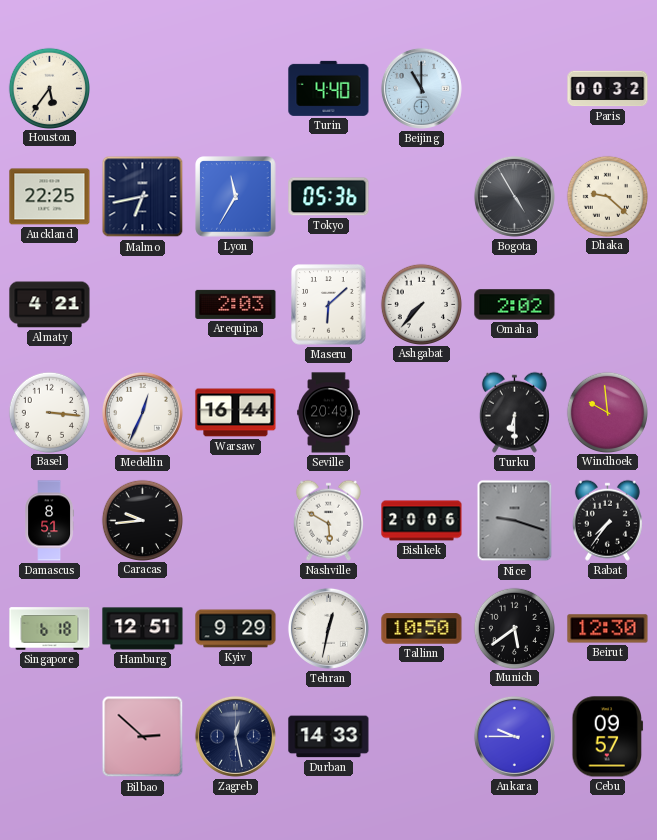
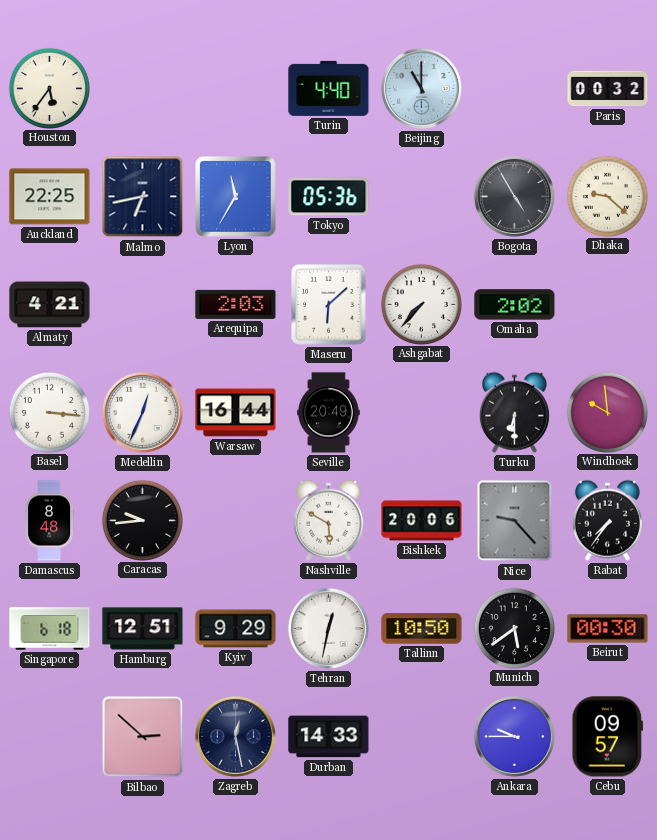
Damascus: 8:51 -> 8:48
Nice: 9:18 -> 9:23
Beirut: 12:30 -> 00:30
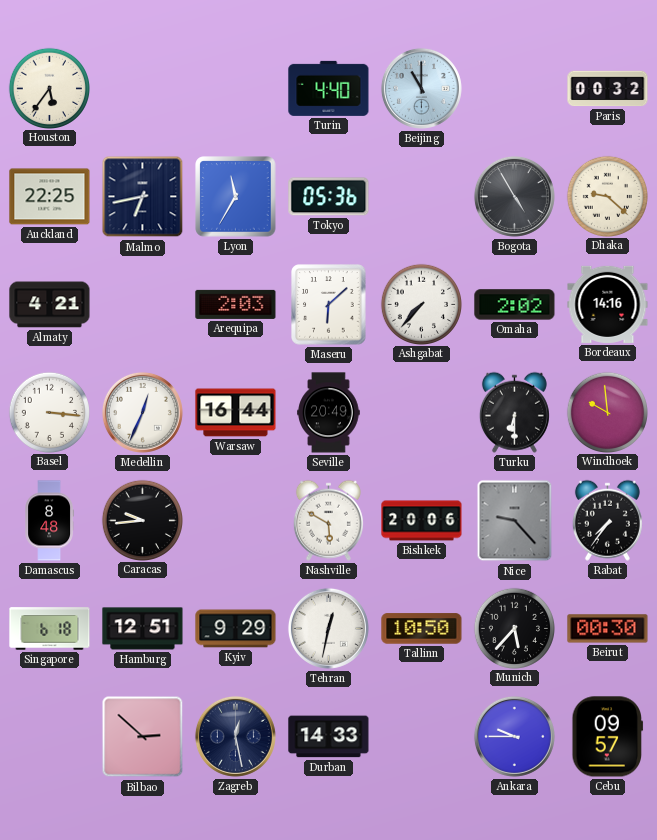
Bordeaux: none -> 14:16
Munich: 5:39 -> 5:37
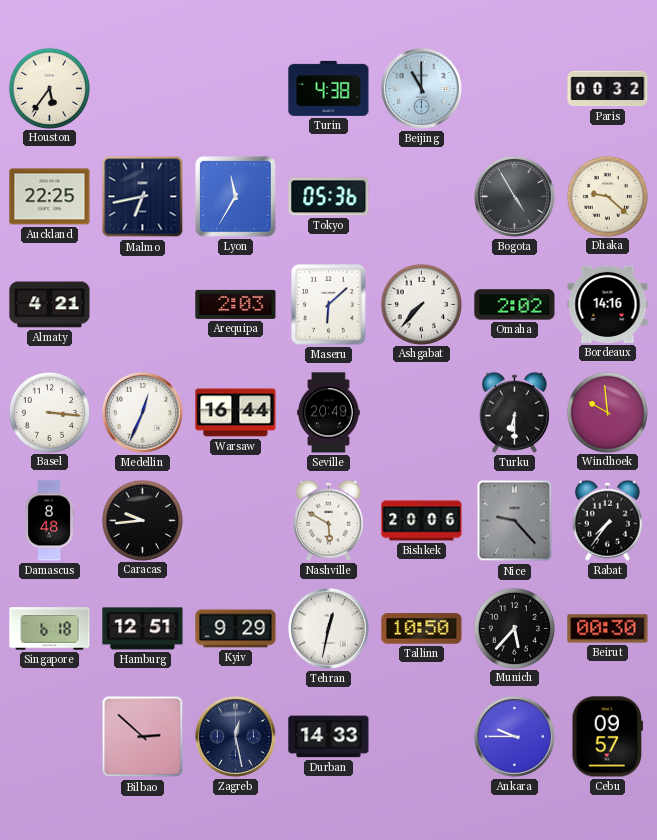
Turin: 4:40 -> 4:38
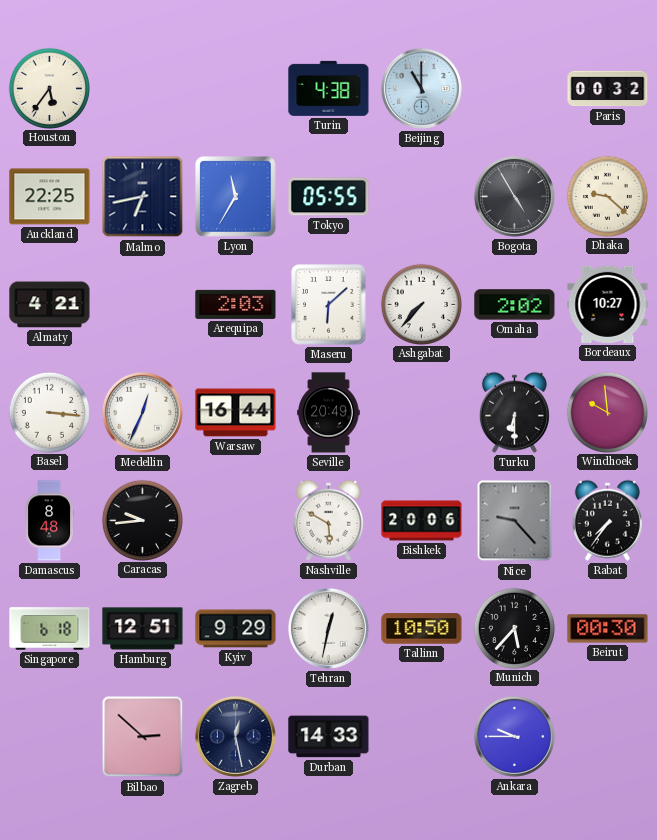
Tokyo: 05:36 -> 05:55
Bordeaux: 14:16 -> 10:27
Cebu: 09:57 -> none
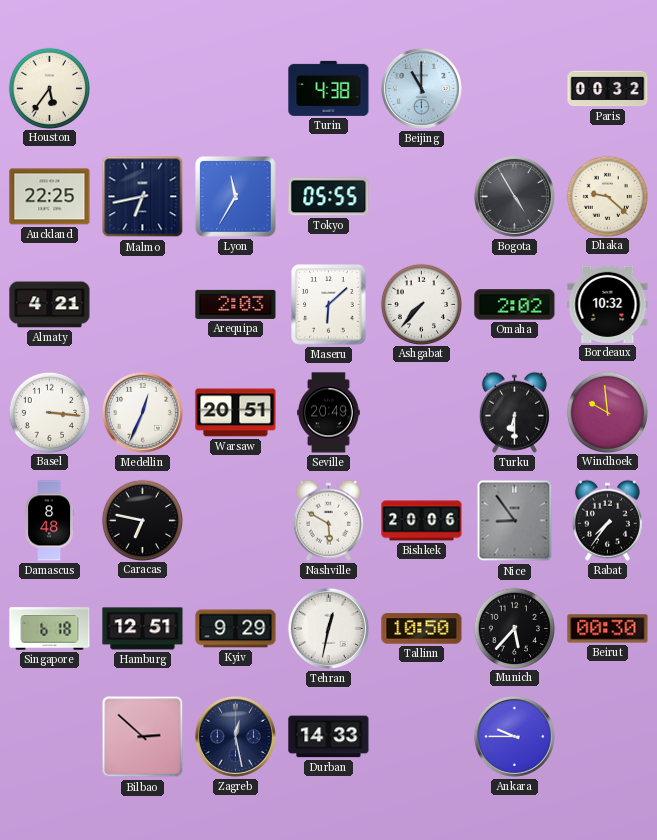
Bordeaux: 10:27 -> 10:32
Warsaw: 16:44 -> 20:51
Caracas: 9:44 -> 6:47
Nice: 9:23 -> 8:54
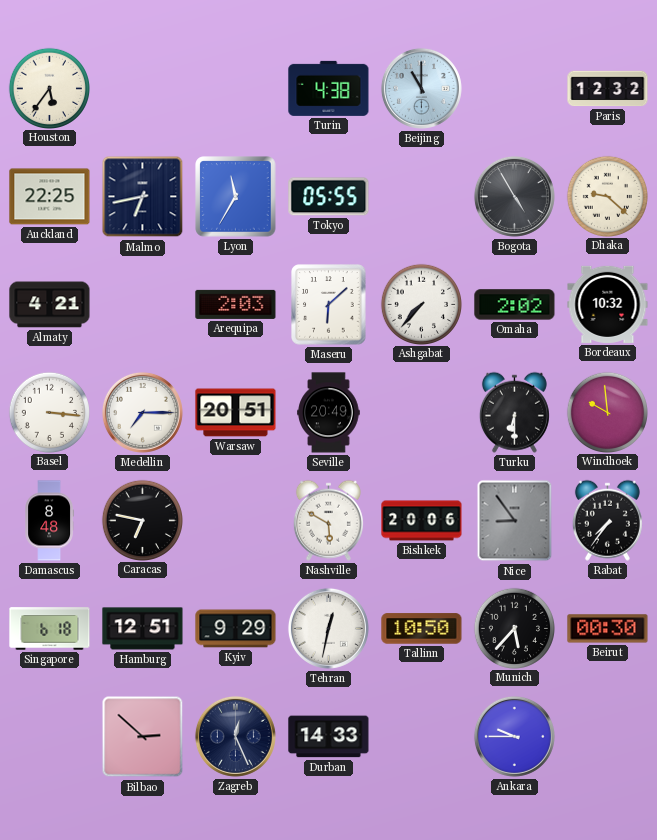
Paris: 00:32 -> 12:32
Medellin: 12:34 -> 7:15
Zagreb: 12:28 -> 12:26
